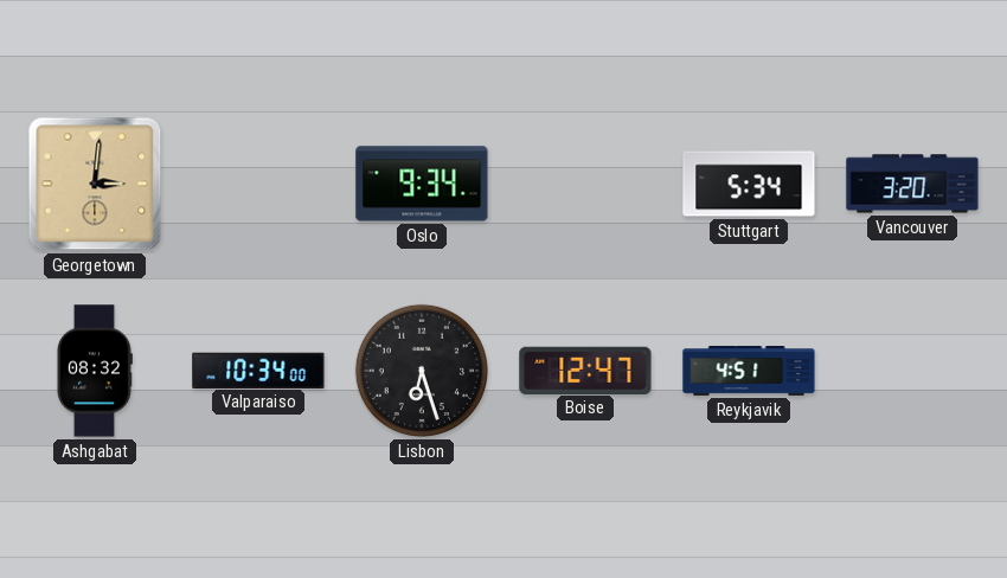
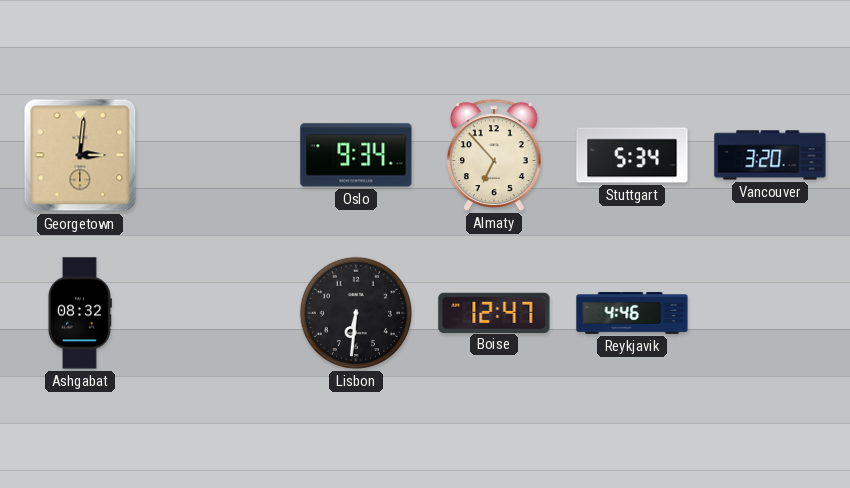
Almaty: none -> 6:53
Valparaiso: 10:34 -> none
Lisbon: 6:27 -> 6:31
Reykjavik: 4:51 -> 4:46
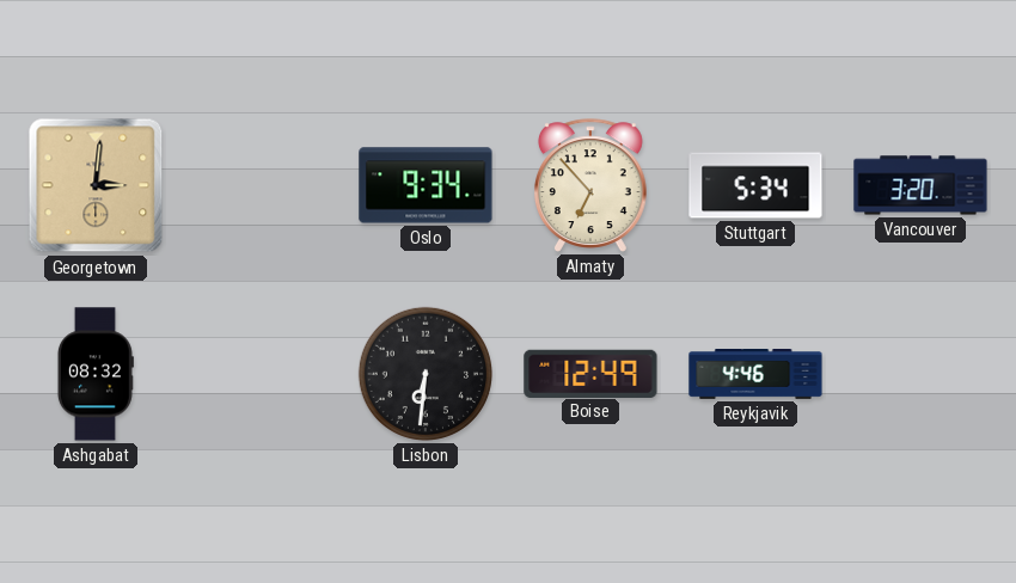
Boise: 12:47 -> 12:49
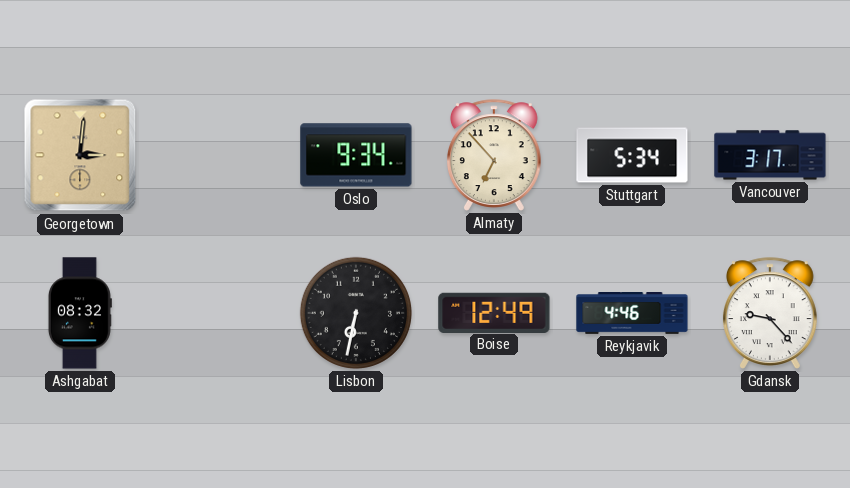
Vancouver: 3:20 -> 3:17
Lisbon: 6:31 -> 6:32
Gdansk: none -> 9:23
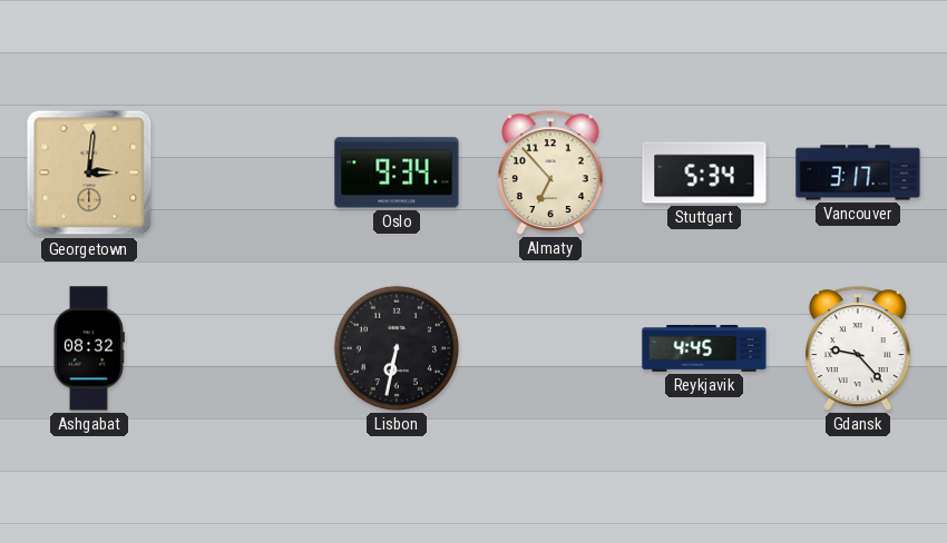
Boise: 12:49 -> none
Reykjavik: 4:46 -> 4:45
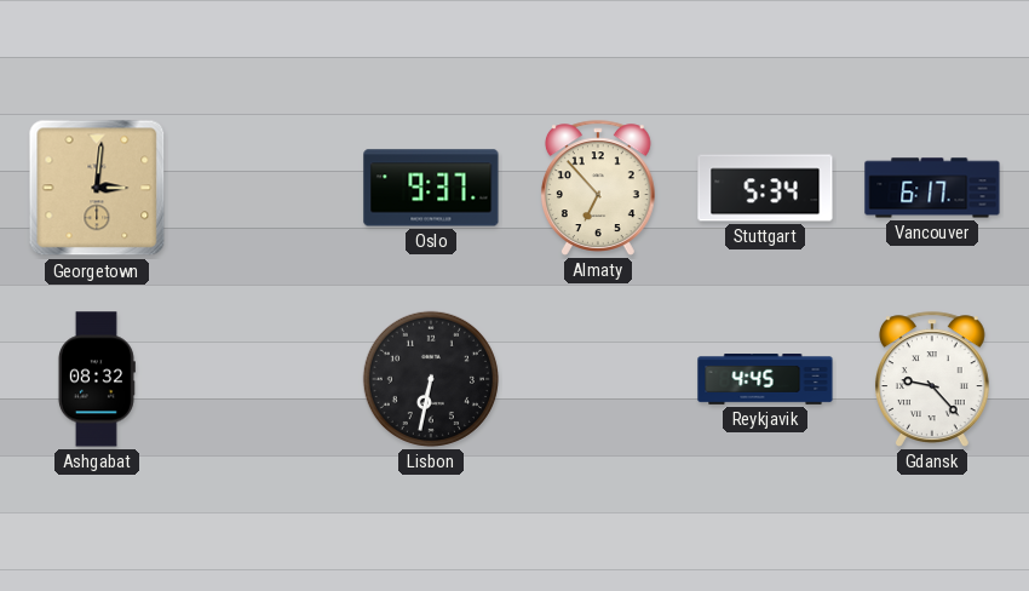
Oslo: 9:34 -> 9:37
Vancouver: 3:17 -> 6:17
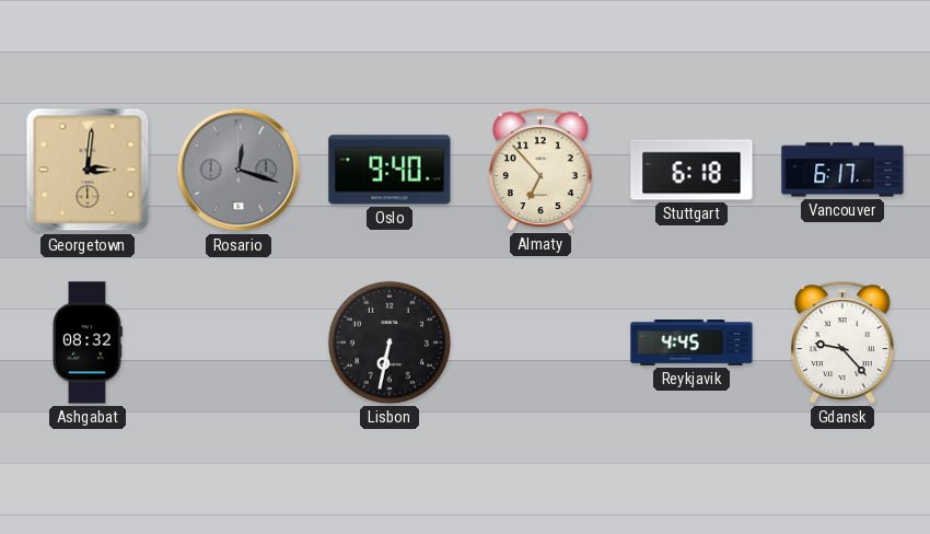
Rosario: none -> 12:18
Oslo: 9:37 -> 9:40
Stuttgart: 5:34 -> 6:18
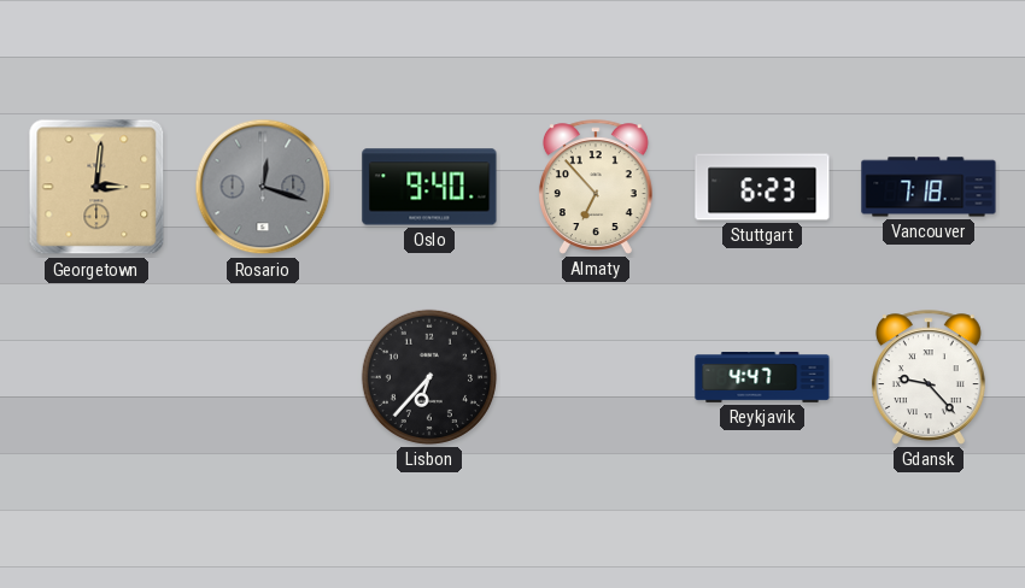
Stuttgart: 6:18 -> 6:23
Vancouver: 6:17 -> 7:18
Ashgabat: 08:32 -> none
Lisbon: 6:32 -> 6:37
Reykjavik: 4:45 -> 4:47
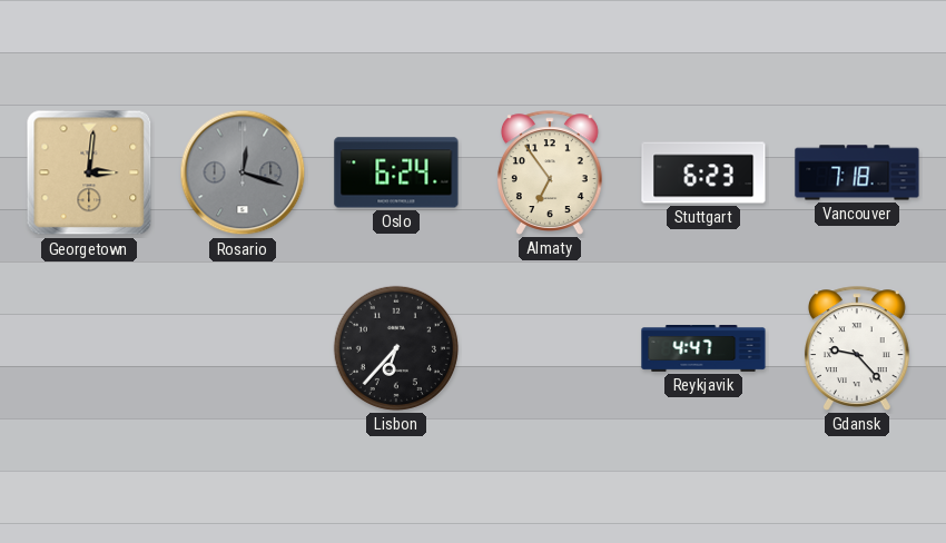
Oslo: 9:40 -> 6:24
Almaty: 6:53 -> 6:54
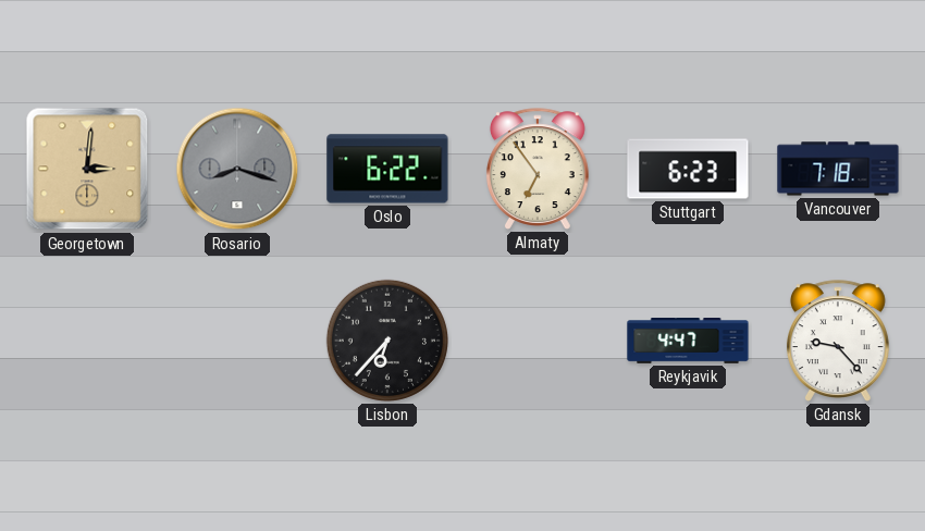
Rosario: 12:18 -> 8:18
Oslo: 6:24 -> 6:22
